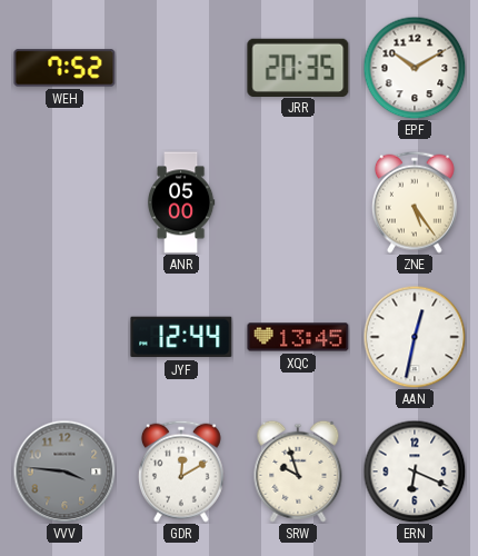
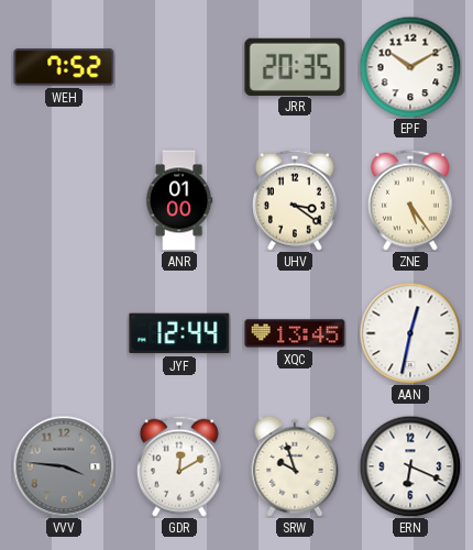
ANR: 05:00 -> 01:00
UHV: none -> 3:21
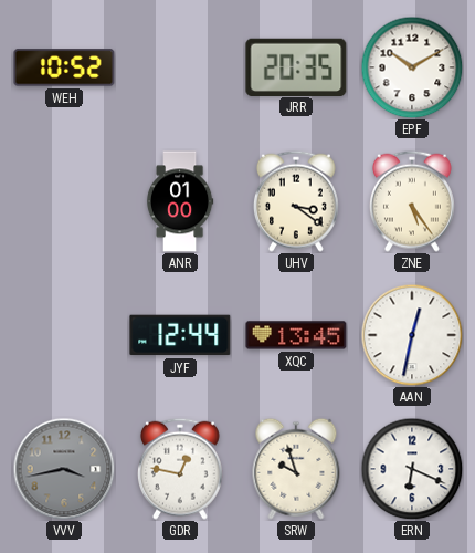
WEH: 7:52 -> 10:52
VVV: 3:46 -> 3:43
GDR: 12:10 -> 12:47
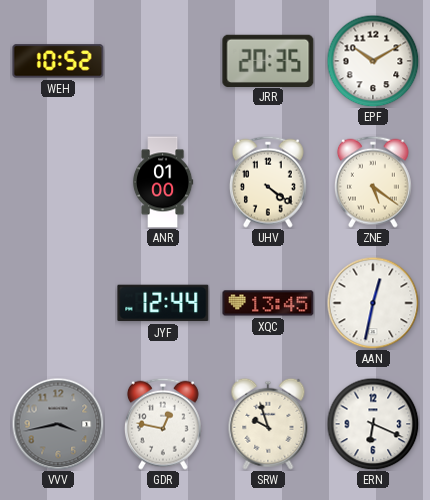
UHV: 3:21 -> 4:21
ZNE: 5:24 -> 5:21
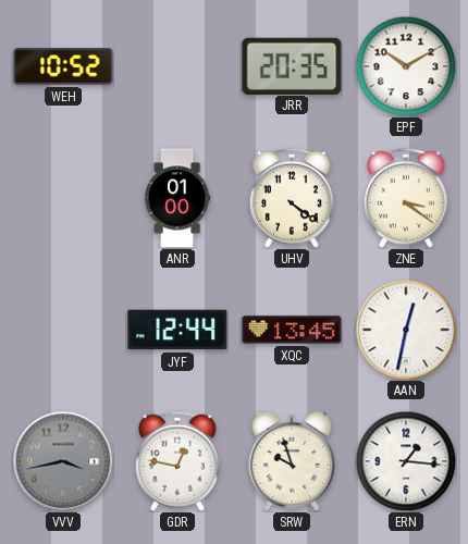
ZNE: 5:21 -> 3:21
ERN: 6:19 -> 1:16
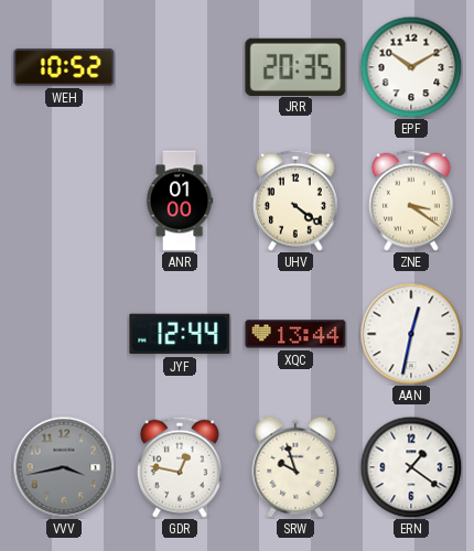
XQC: 13:45 -> 13:44
ERN: 1:16 -> 1:21
